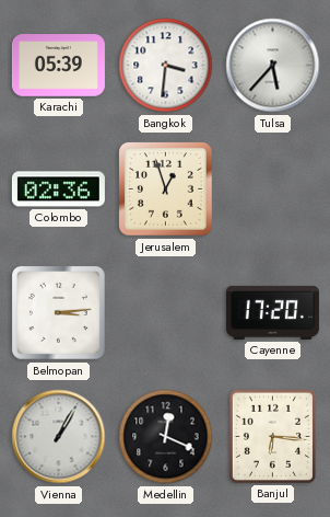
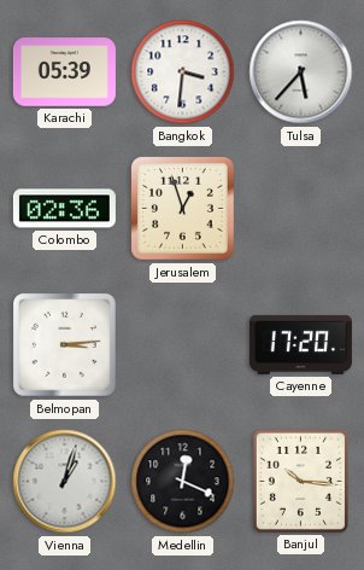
Vienna: 1:05 -> 1:03
Banjul: 6:16 -> 10:16
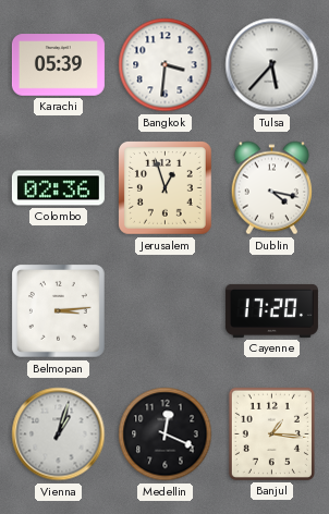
Dublin: none -> 4:17
Banjul: 10:16 -> 1:16
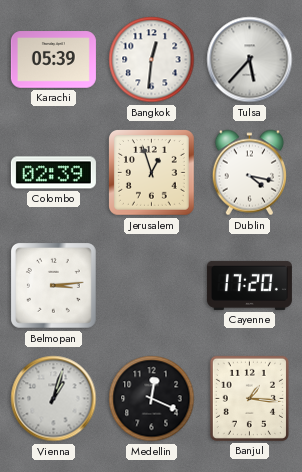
Bangkok: 3:31 -> 12:31
Colombo: 02:36 -> 02:39
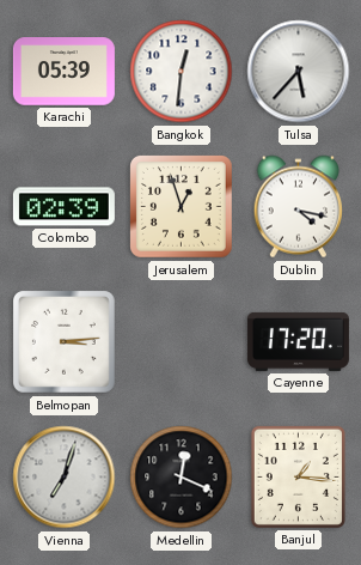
Vienna: 1:03 -> 7:03
